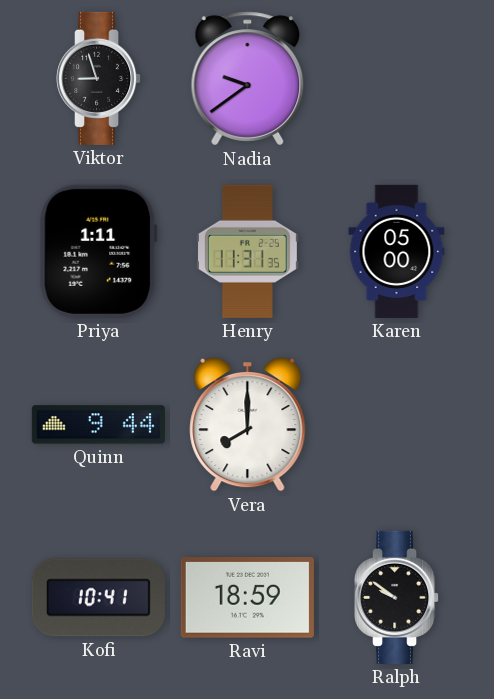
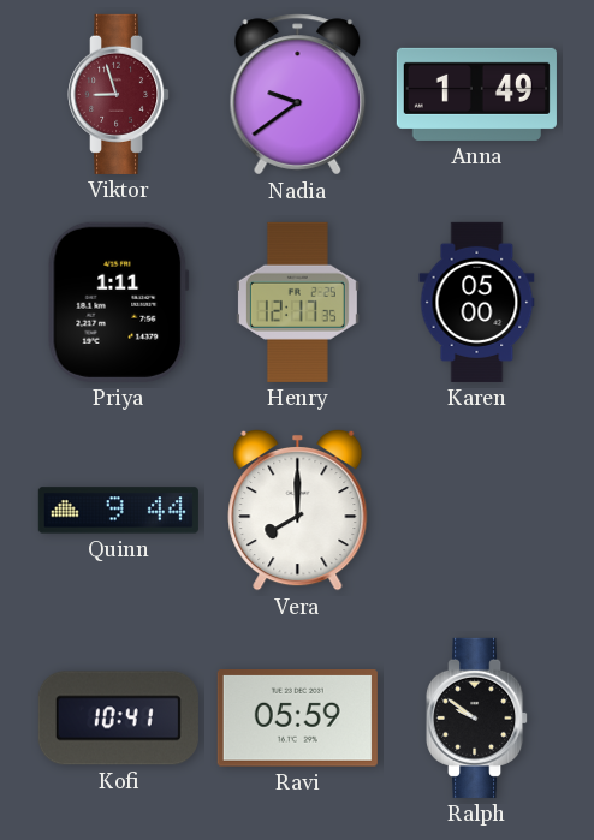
Viktor dial: black -> burgundy
Anna: none -> 1:49
Henry: 11:31 -> 12:17
Ravi: 18:59 -> 05:59
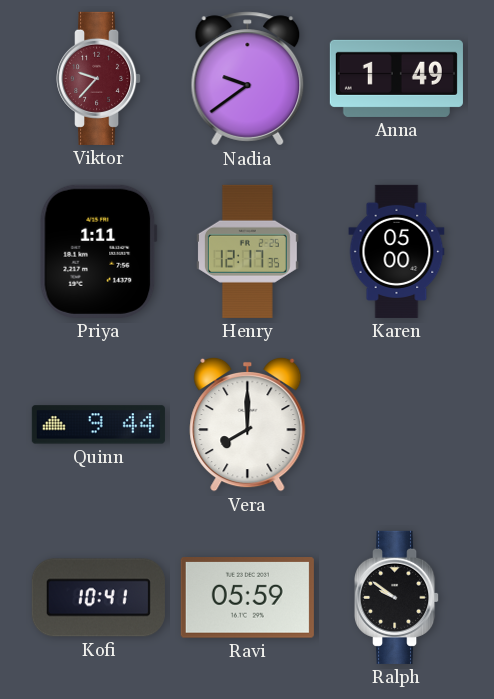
Viktor: 8:57 -> 9:37
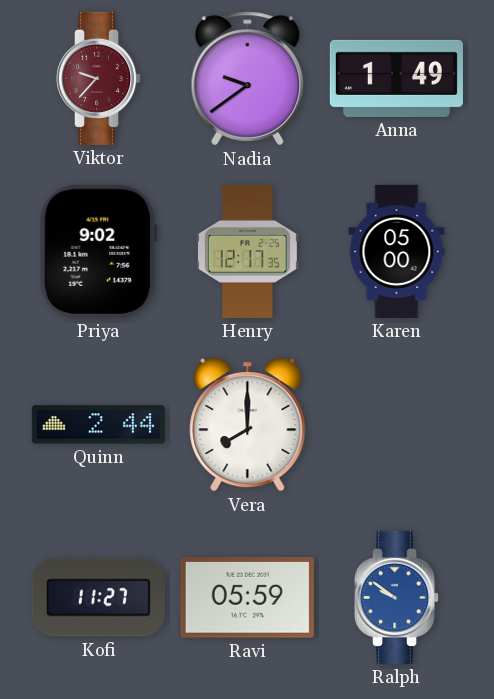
Priya: 1:11 -> 9:02
Quinn: 9:44 -> 2:44
Kofi: 10:41 -> 11:27
Ralph dial: black -> blue
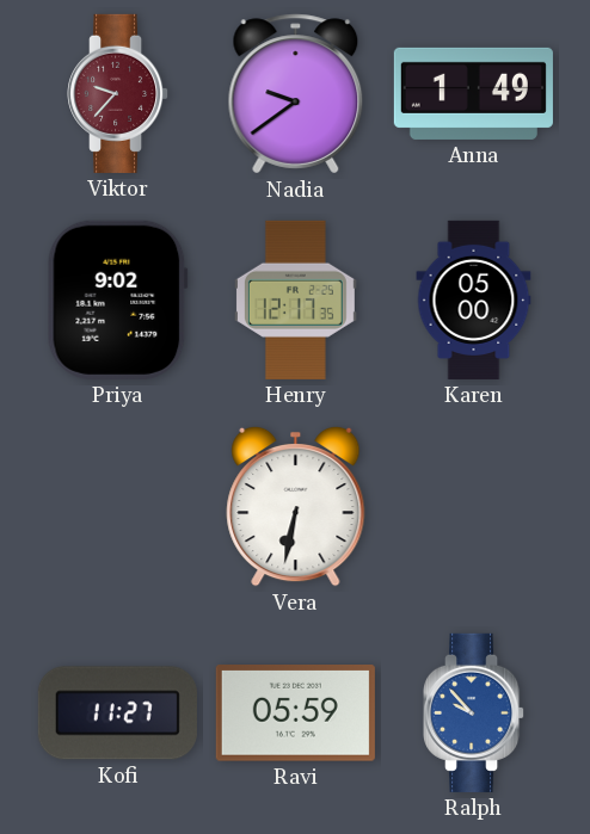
Quinn: 2:44 -> none
Vera: 8:00 -> 6:32
Ralph: 9:51 -> 9:53
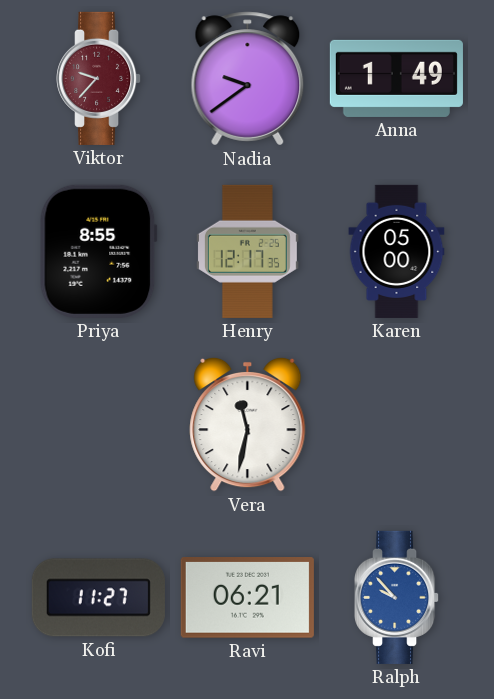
Priya: 9:02 -> 8:55
Vera: 6:32 -> 11:32
Ravi: 05:59 -> 06:21
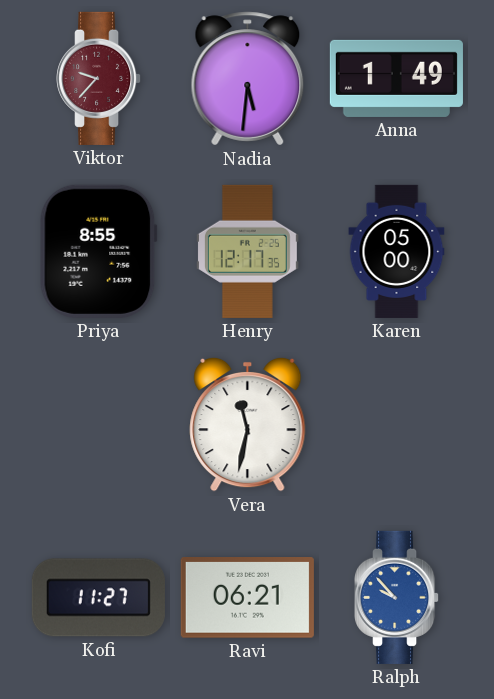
Nadia: 9:39 -> 5:31
